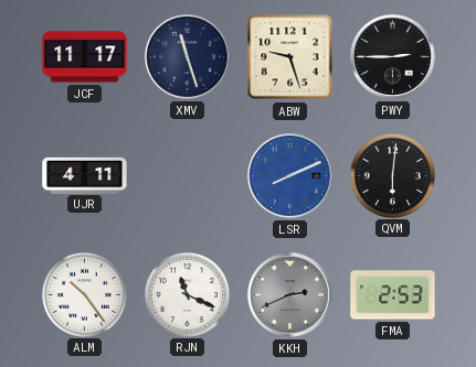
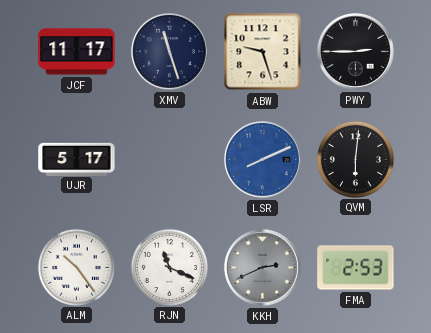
UJR: 4:11 -> 5:17
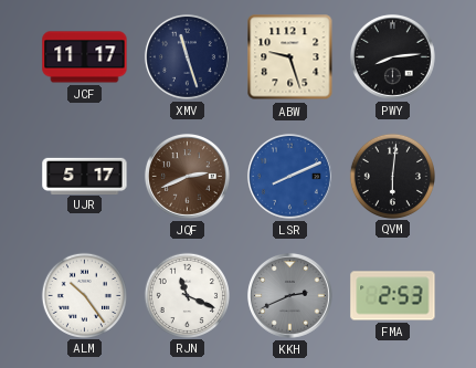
PWY: 2:45 -> 8:14
JQF: none -> 2:41
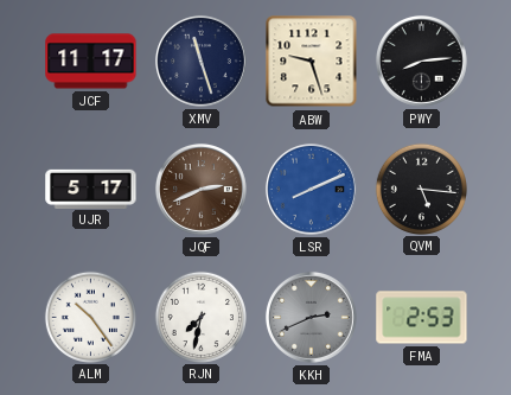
QVM: 6:01 -> 5:16
RJN: 11:19 -> 7:32
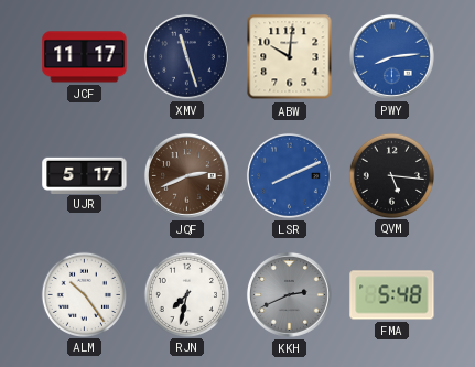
ABW: 9:27 -> 10:01
PWY dial: black -> blue
FMA: 2:53 -> 5:48
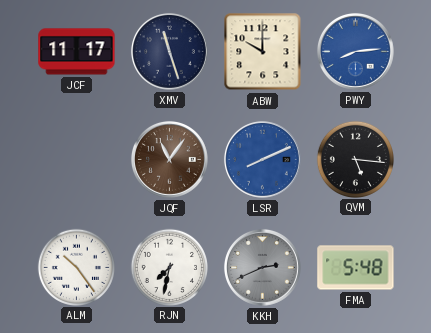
ABW: 10:01 -> 10:00
UJR: 5:17 -> none
JQF: 2:41 -> 11:06
